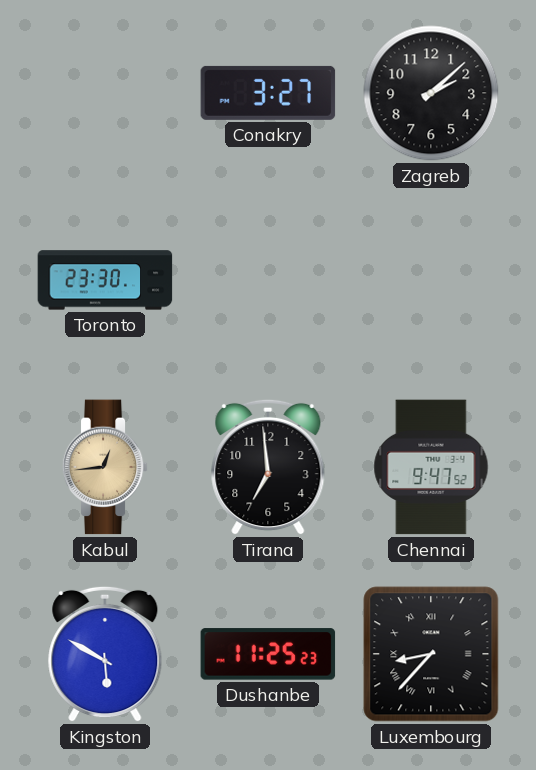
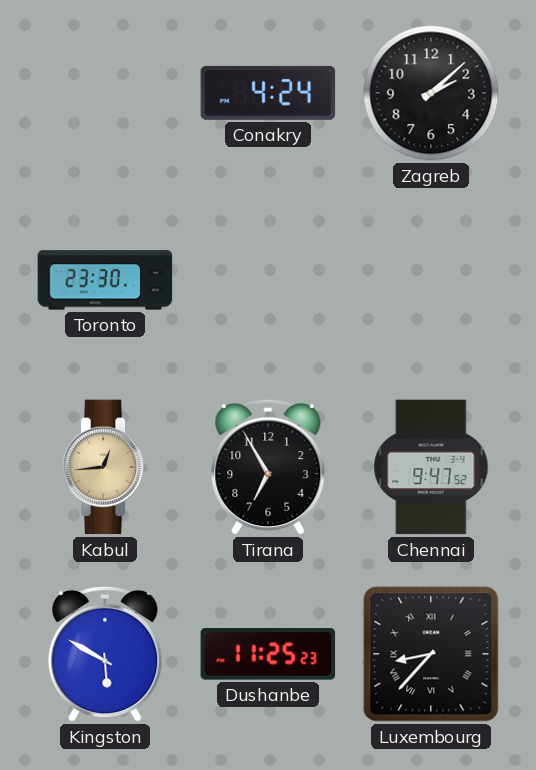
Conakry: 3:27 -> 4:24
Tirana: 6:59 -> 6:55
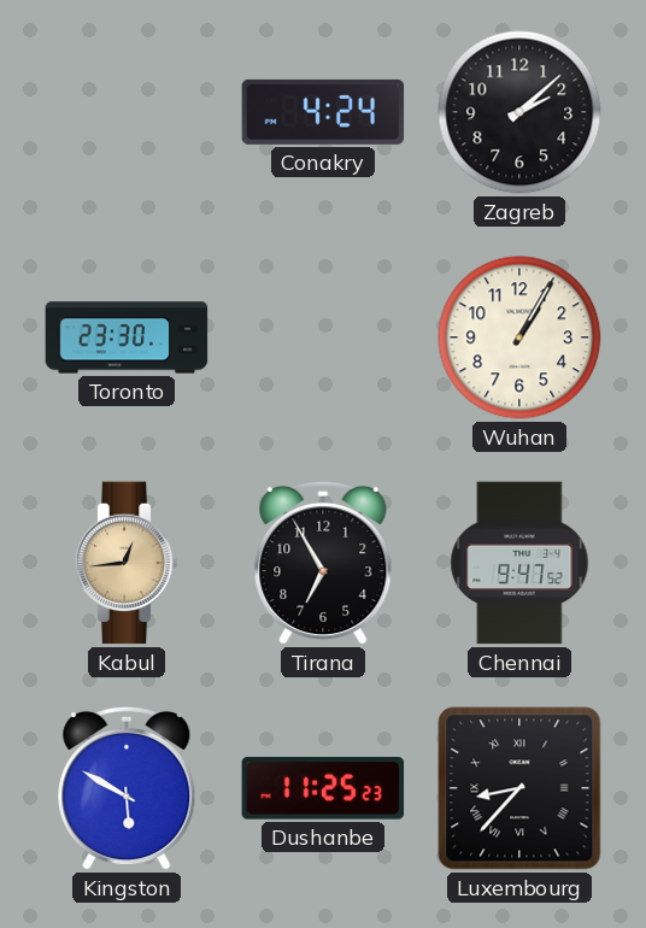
Wuhan: none -> 1:05
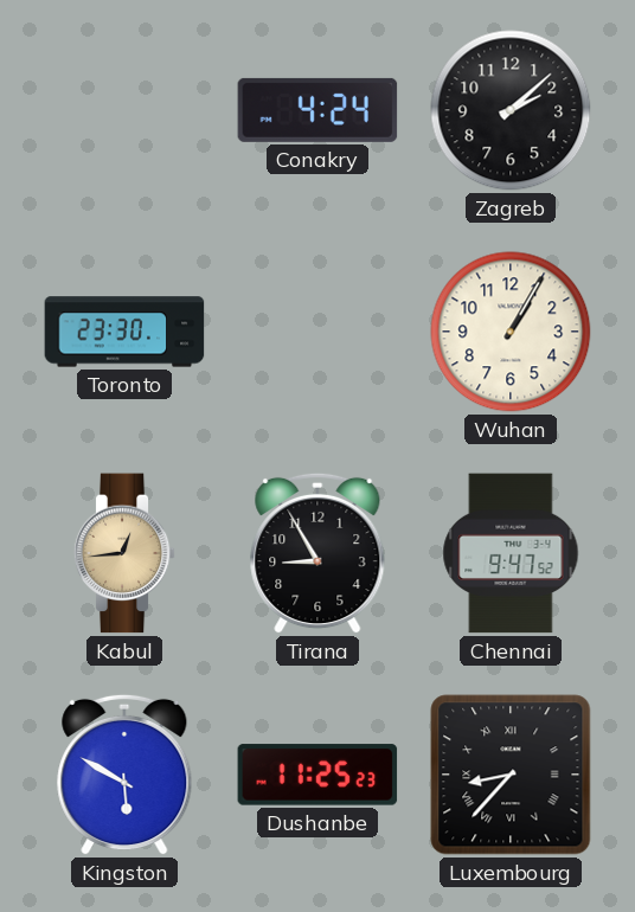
Tirana: 6:55 -> 8:55
